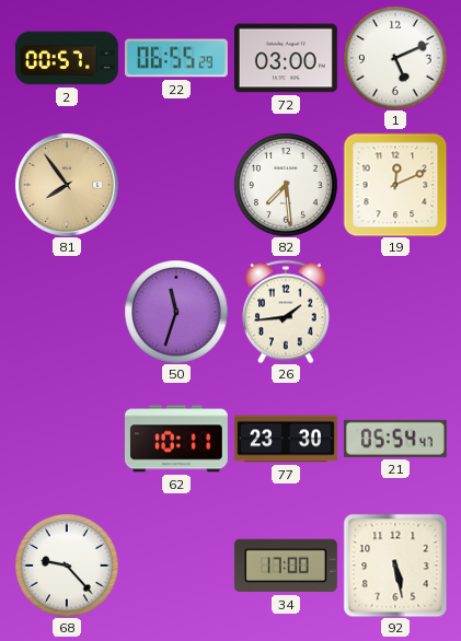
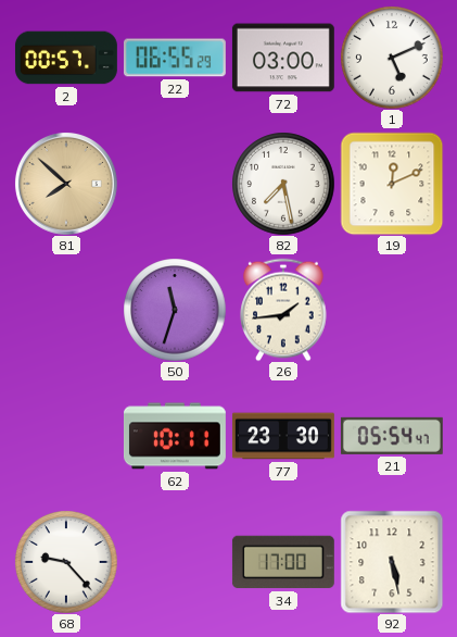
81: 7:54 -> 7:52
82: 7:29 -> 7:28
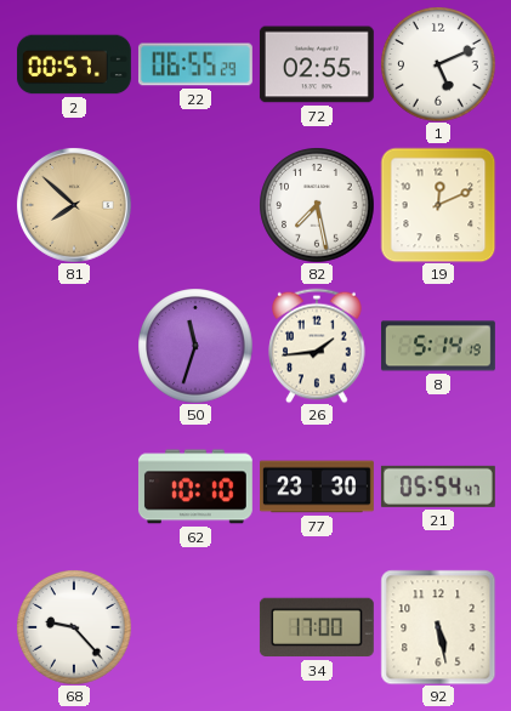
72: 03:00 -> 02:55
8: none -> 5:14
62: 10:11 -> 10:10
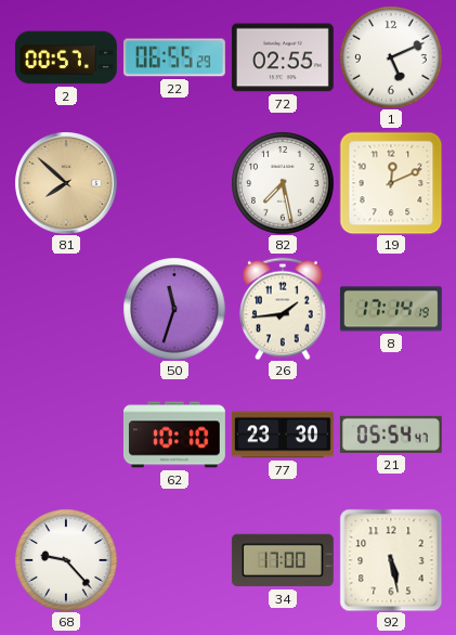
8: 5:14 -> 17:14
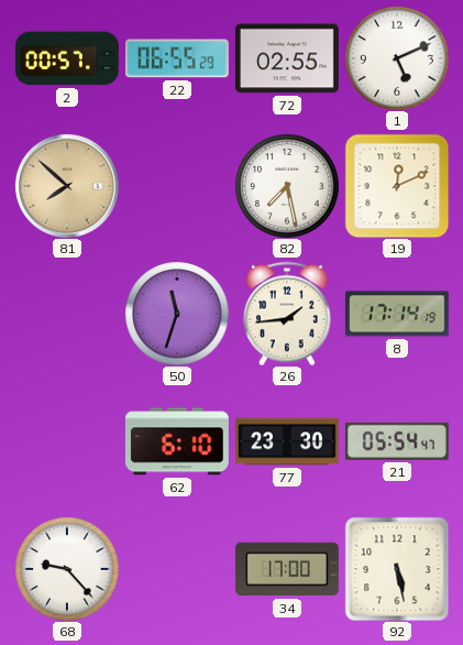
62: 10:10 -> 6:10
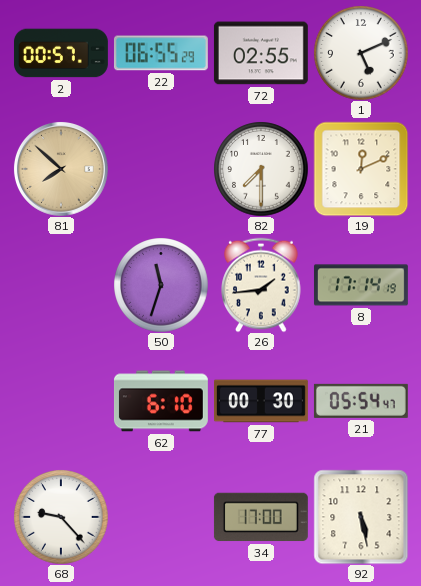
82: 7:28 -> 7:30
77: 23:30 -> 00:30
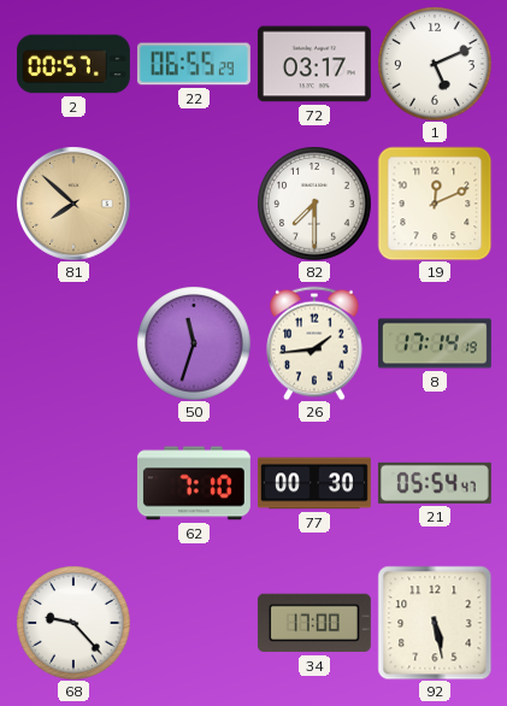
72: 02:55 -> 03:17
62: 6:10 -> 7:10
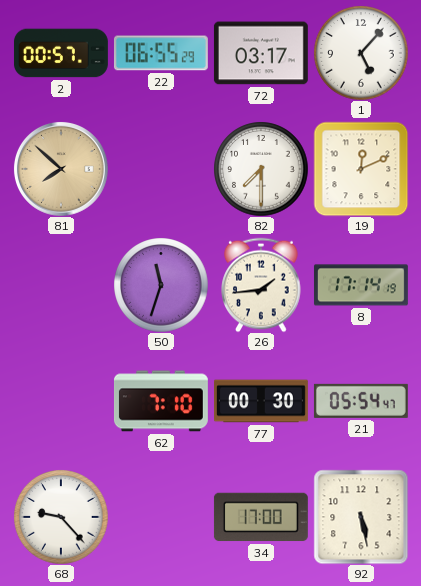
1: 5:11 -> 5:07
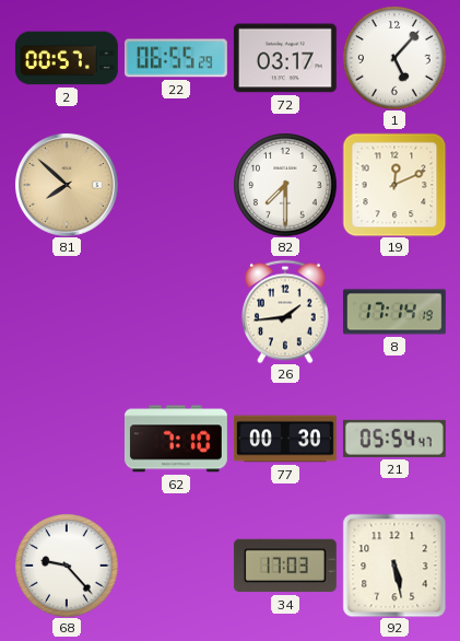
50: 11:33 -> none
34: 17:00 -> 17:03
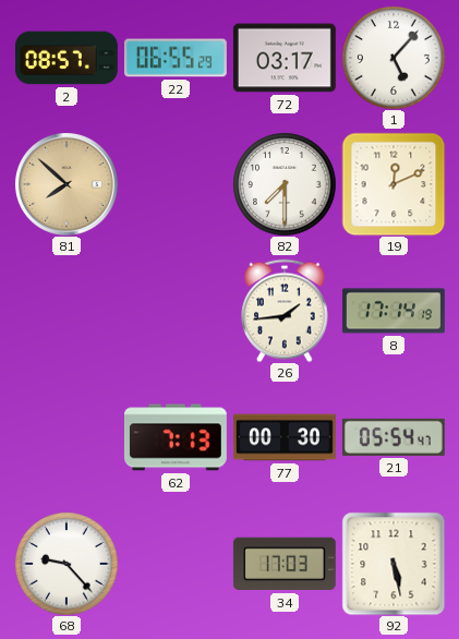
2: 00:57 -> 08:57
62: 7:10 -> 7:13
